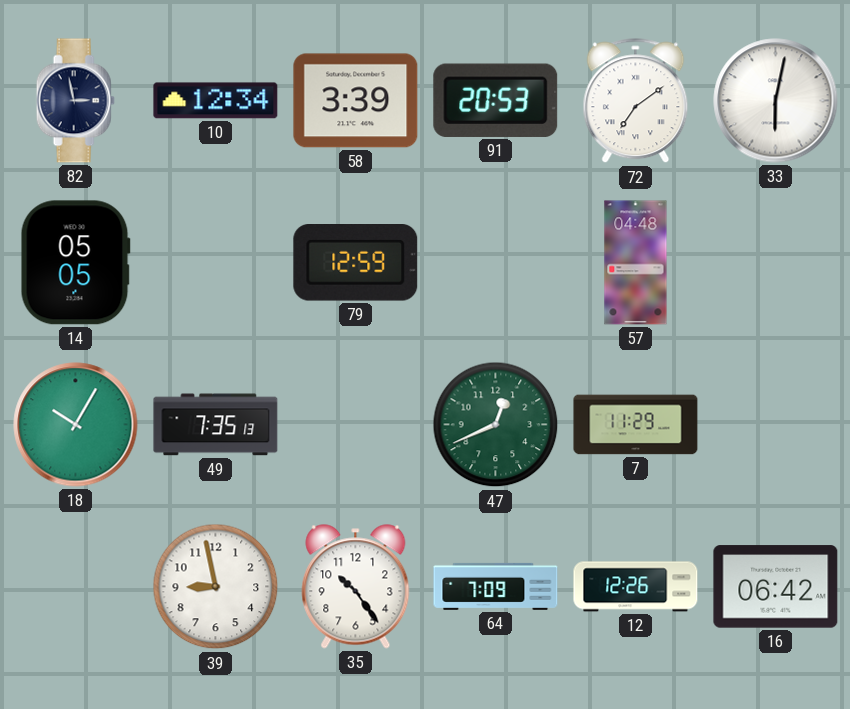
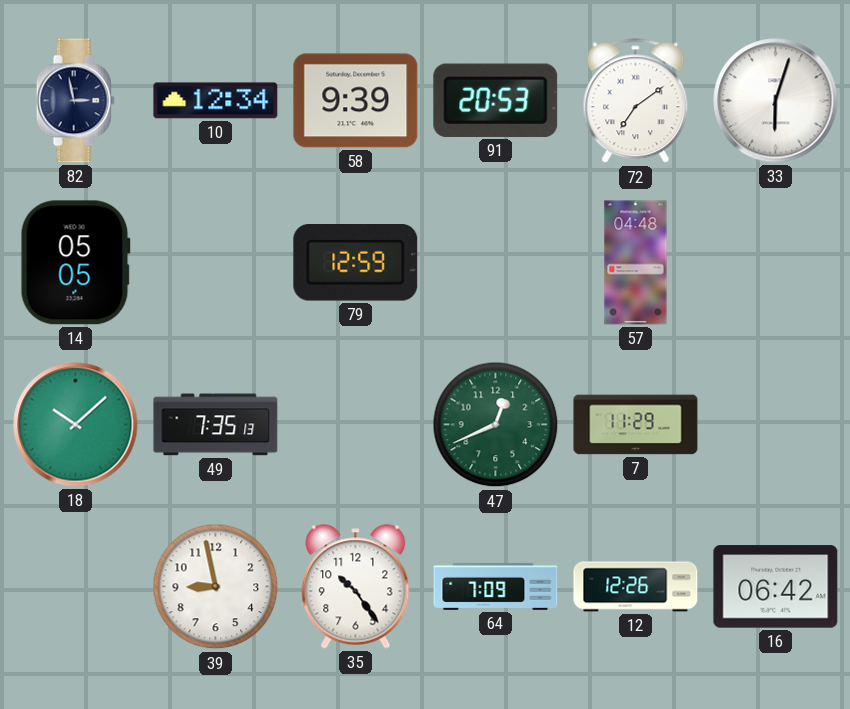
58: 3:39 -> 9:39
33: 6:02 -> 6:03
18: 10:05 -> 10:08
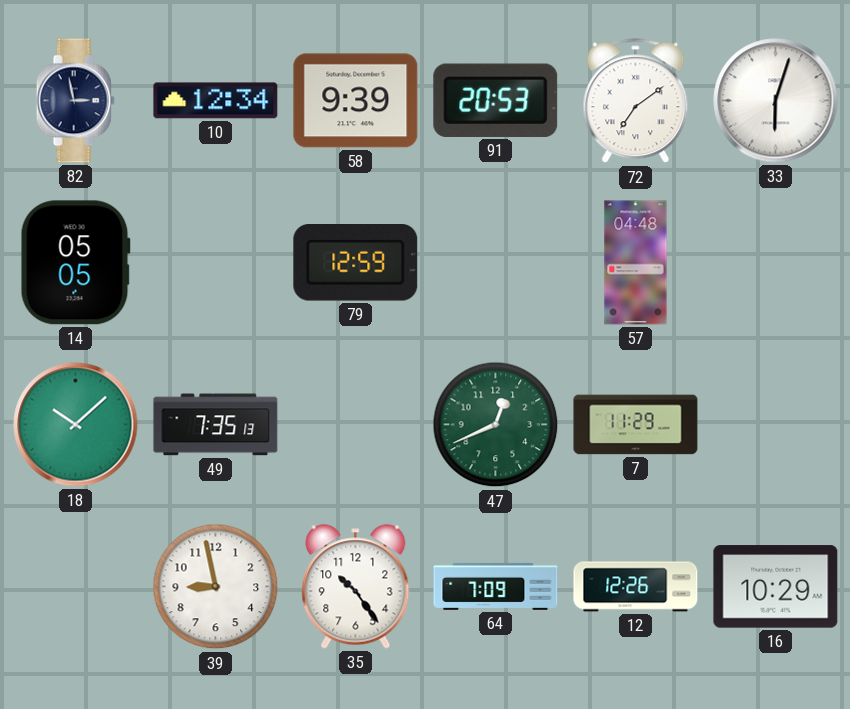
16: 06:42 -> 10:29
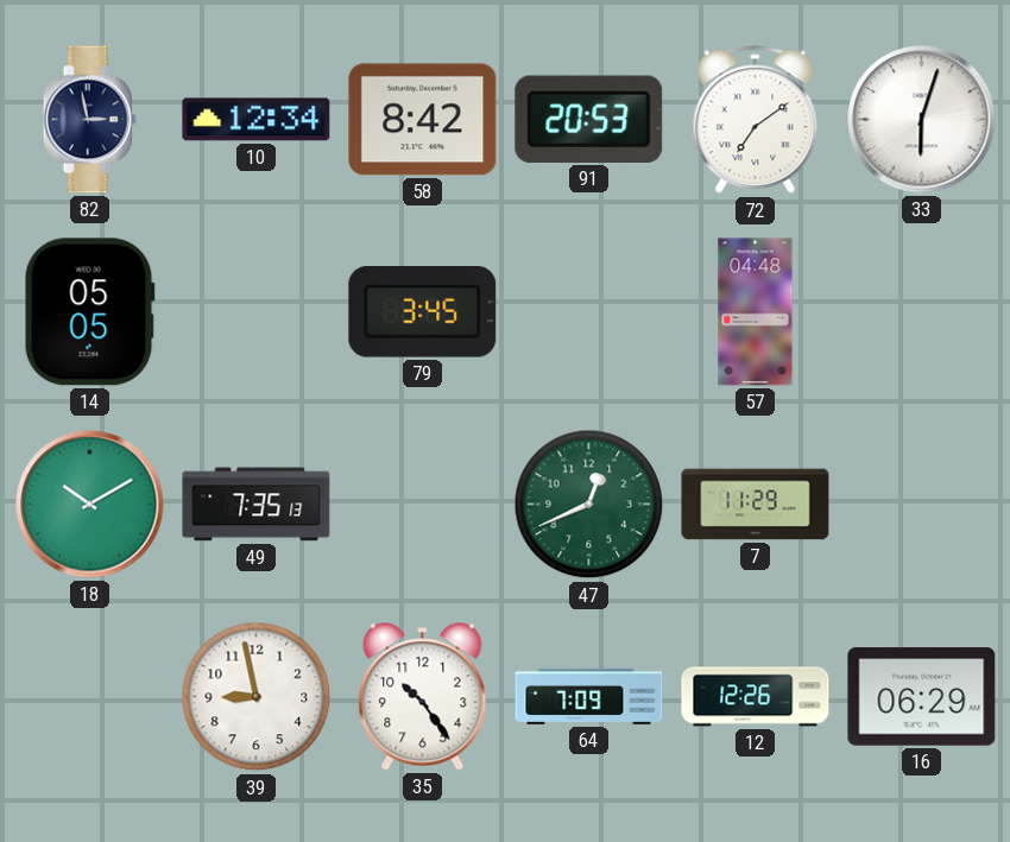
58: 9:39 -> 8:42
79: 12:59 -> 3:45
18: 10:08 -> 10:10
16: 10:29 -> 06:29
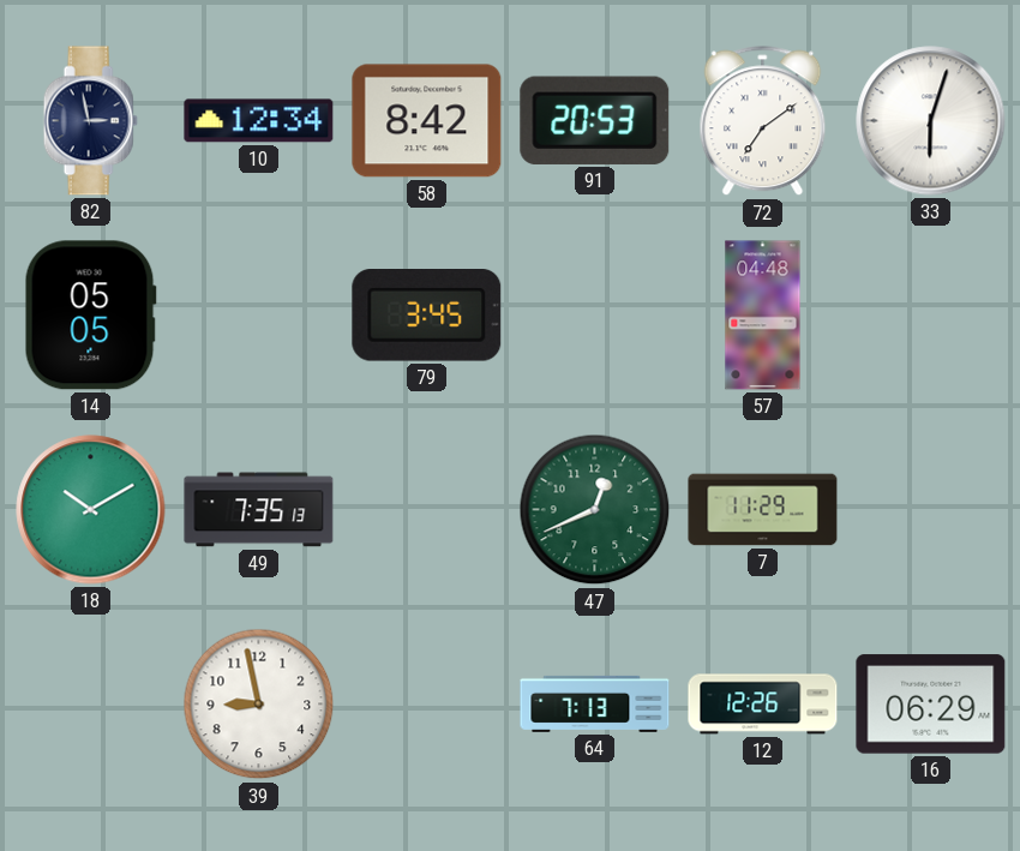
35: 10:24 -> none
64: 7:09 -> 7:13
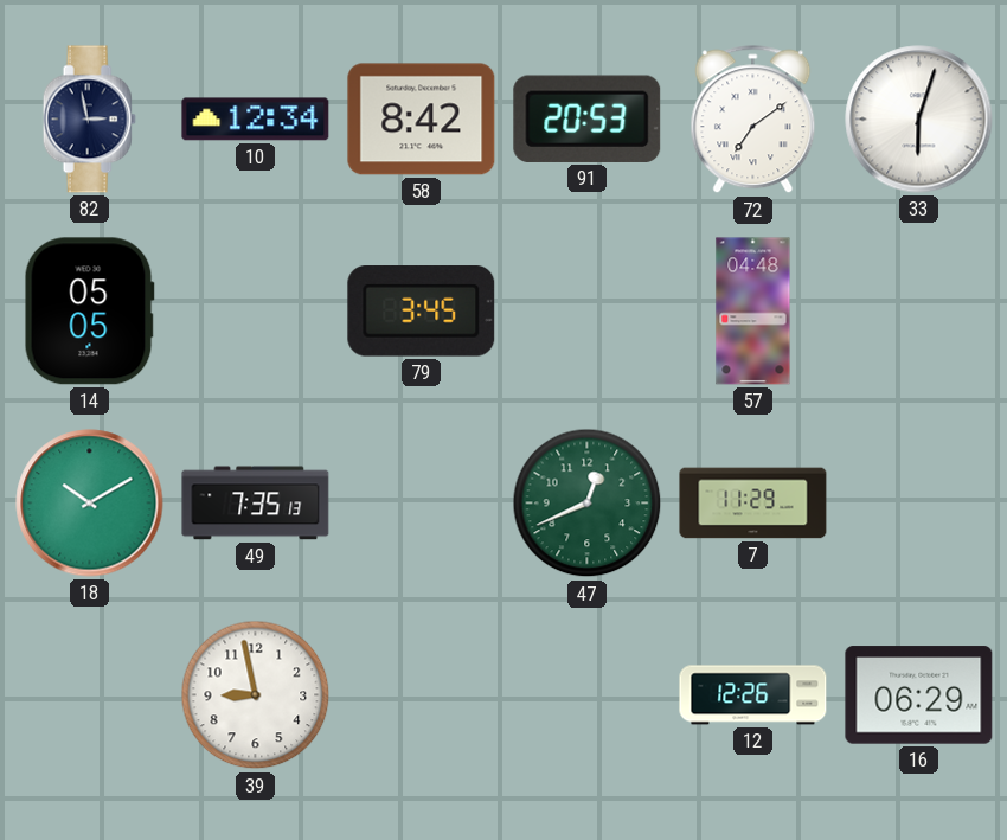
64: 7:13 -> none
